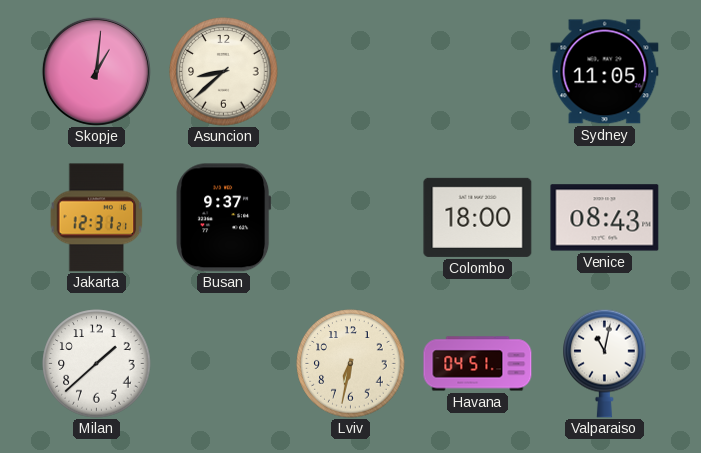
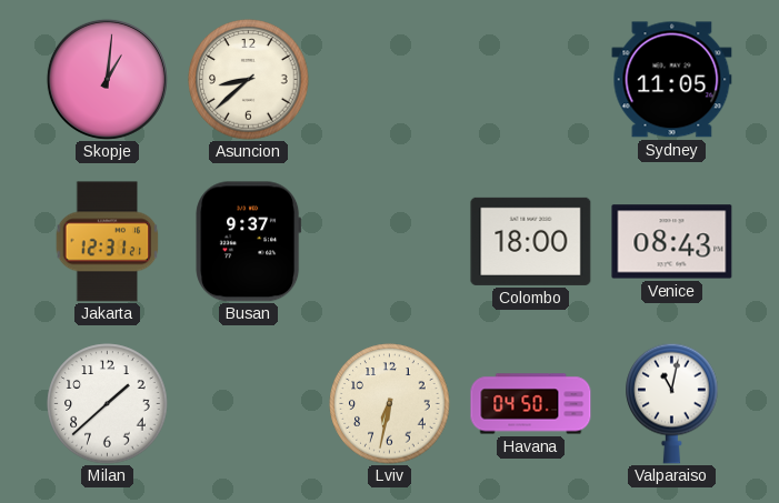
Havana: 04:51 -> 04:50
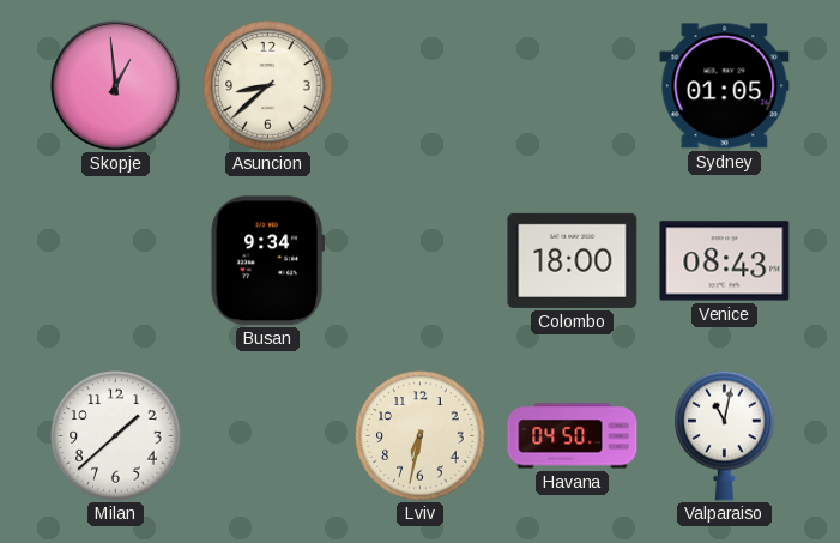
Skopje: 1:01 -> 12:59
Sydney: 11:05 -> 01:05
Jakarta: 12:31 -> none
Busan: 9:37 -> 9:34
